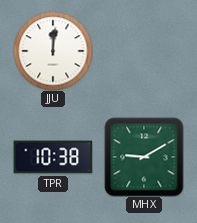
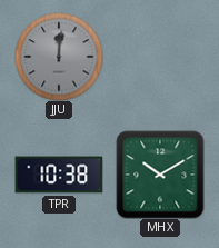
JJU dial: white -> grey
MHX: 9:10 -> 10:10
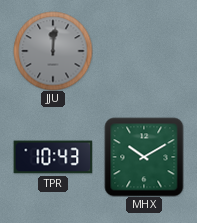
TPR: 10:38 -> 10:43
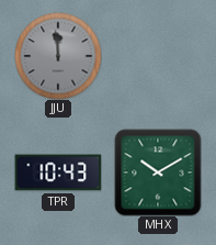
JJU: 12:01 -> 11:59
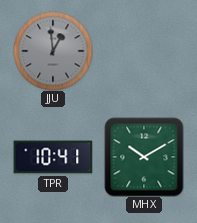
JJU: 11:59 -> 12:59
TPR: 10:43 -> 10:41
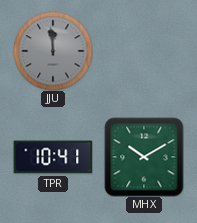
JJU: 12:59 -> 11:59
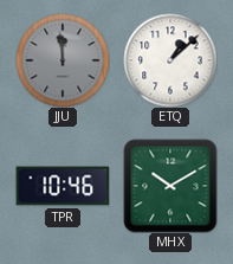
ETQ: none -> 1:08
TPR: 10:41 -> 10:46
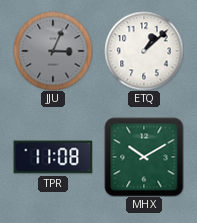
JJU: 11:59 -> 3:04
TPR: 10:46 -> 11:08
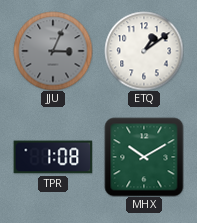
ETQ: 1:08 -> 1:09
TPR: 11:08 -> 1:08
